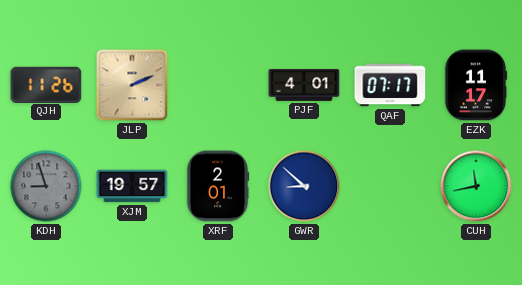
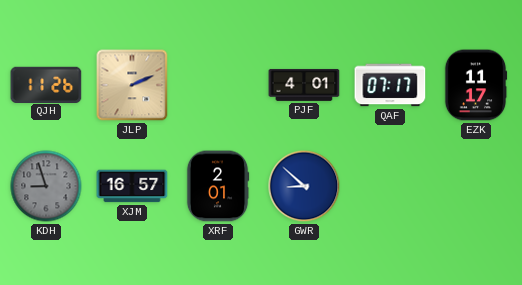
XJM: 19:57 -> 16:57
CUH: 11:43 -> none
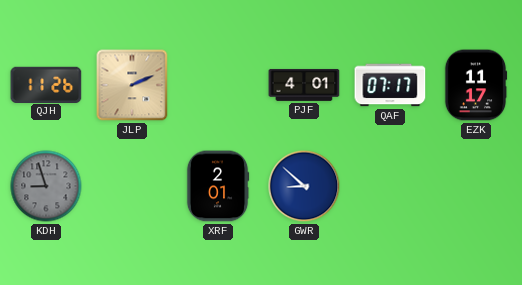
XJM: 16:57 -> none
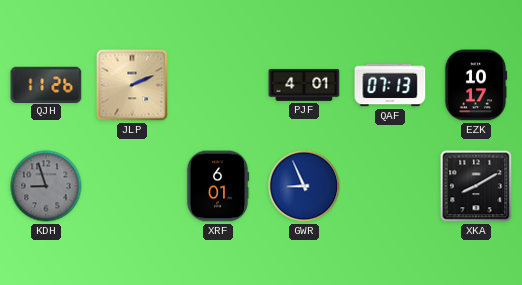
QAF: 07:17 -> 07:13
EZK: 11:17 -> 10:17
XRF: 2:01 -> 6:01
GWR: 8:52 -> 8:56
XKA: none -> 8:10
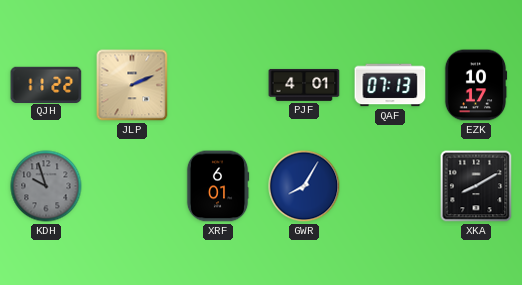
QJH: 11:26 -> 11:22
KDH: 8:57 -> 9:57
GWR: 8:56 -> 8:05
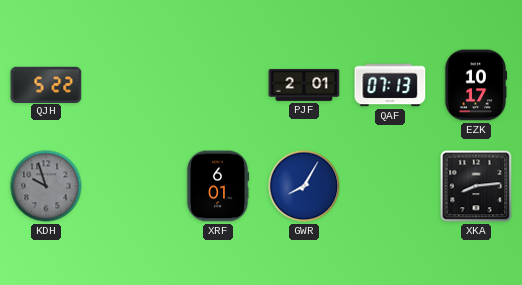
QJH: 11:22 -> 5:22
JLP: 2:11 -> none
PJF: 4:01 -> 2:01
XKA: 8:10 -> 8:14
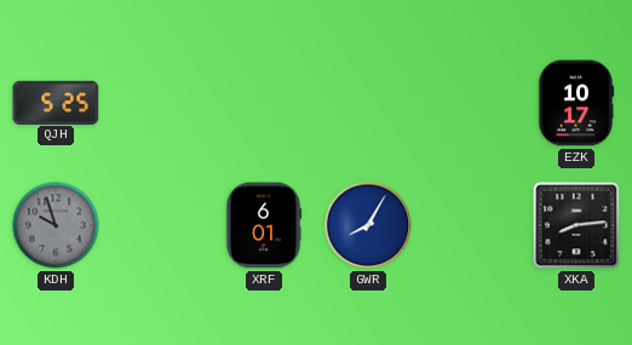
QJH: 5:22 -> 5:25
PJF: 2:01 -> none
QAF: 07:13 -> none
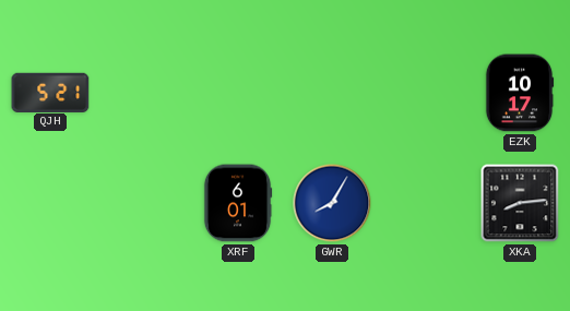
QJH: 5:25 -> 5:21
KDH: 9:57 -> none
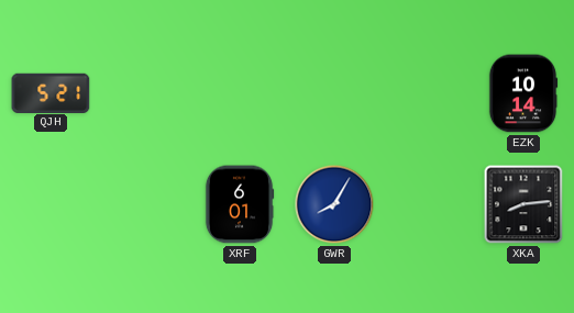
EZK: 10:17 -> 10:14
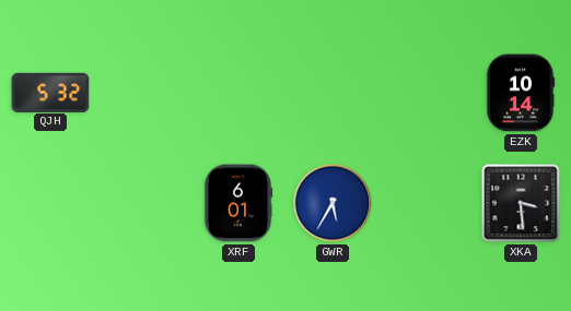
QJH: 5:21 -> 5:32
GWR: 8:05 -> 5:35
XKA: 8:14 -> 3:29
